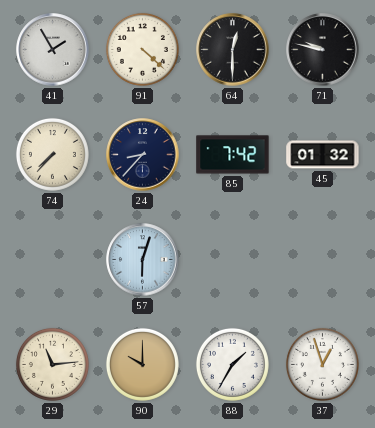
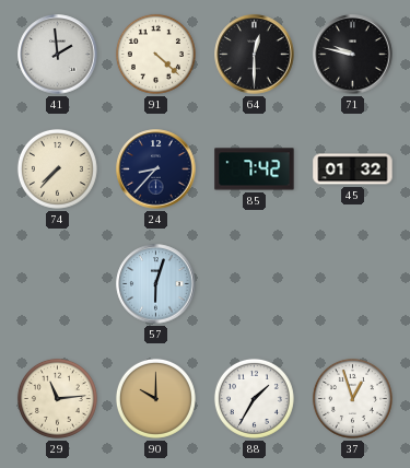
41: 1:55 -> 1:59
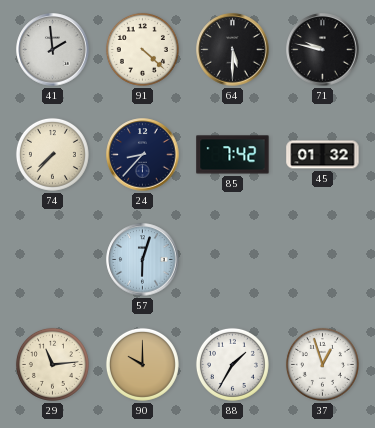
64: 12:30 -> 5:30
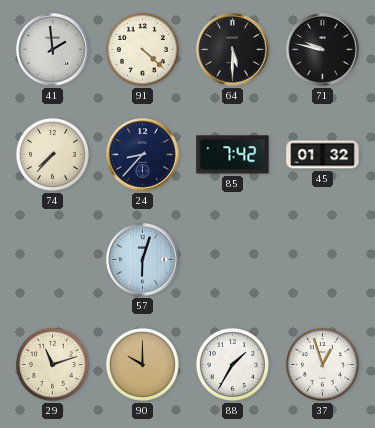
29: 11:14 -> 11:12
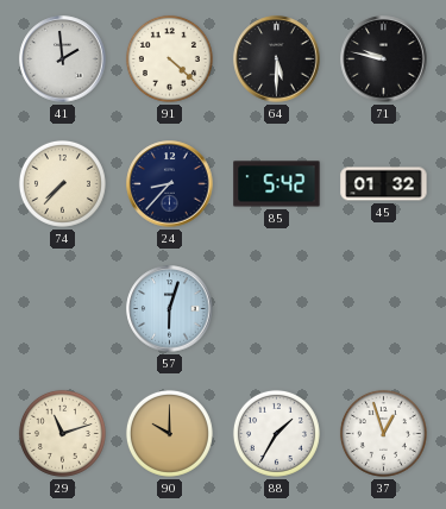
85: 7:42 -> 5:42
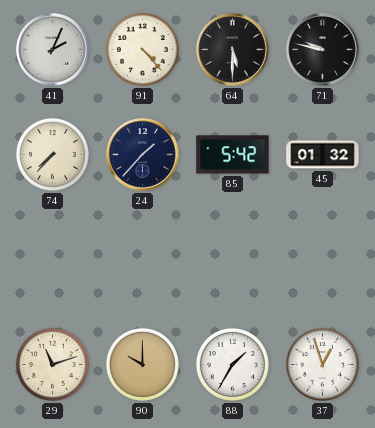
41: 1:59 -> 2:04
91: 4:22 -> 4:23
24: 8:37 -> 1:37
57: 6:03 -> none
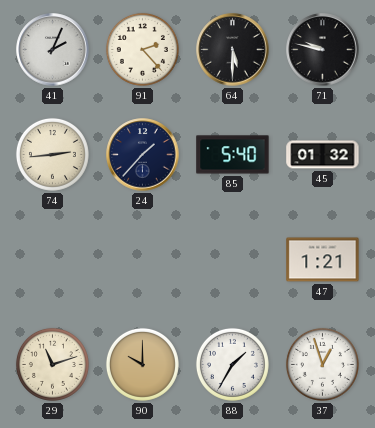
91: 4:23 -> 2:23
74: 7:37 -> 2:44
85: 5:42 -> 5:40
47: none -> 1:21
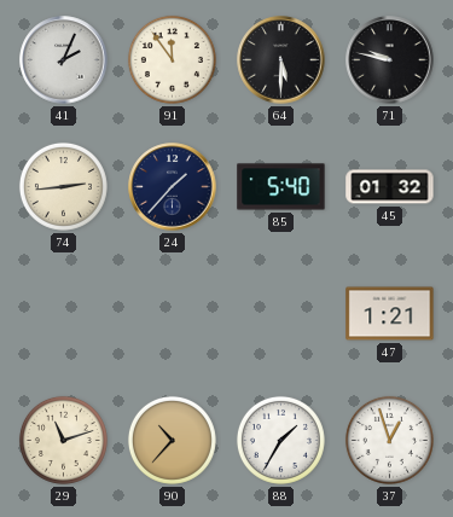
91: 2:23 -> 11:54
90: 10:00 -> 10:37
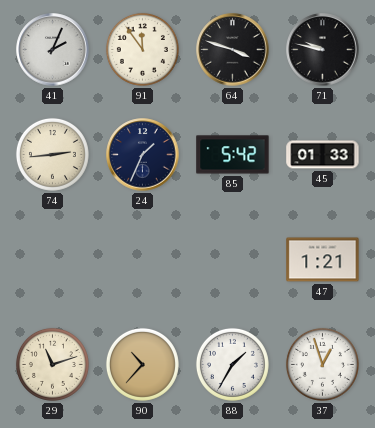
64: 5:30 -> 3:48
24: 1:37 -> 1:34
85: 5:40 -> 5:42
45: 01:32 -> 01:33
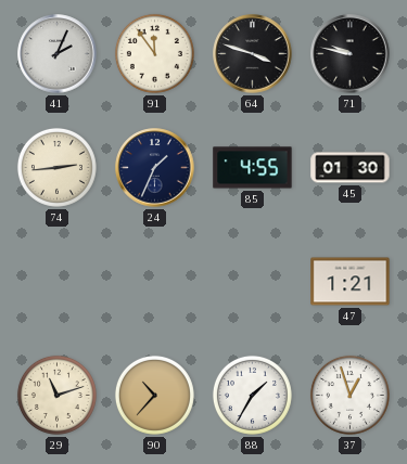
85: 5:42 -> 4:55
45: 01:33 -> 01:30
